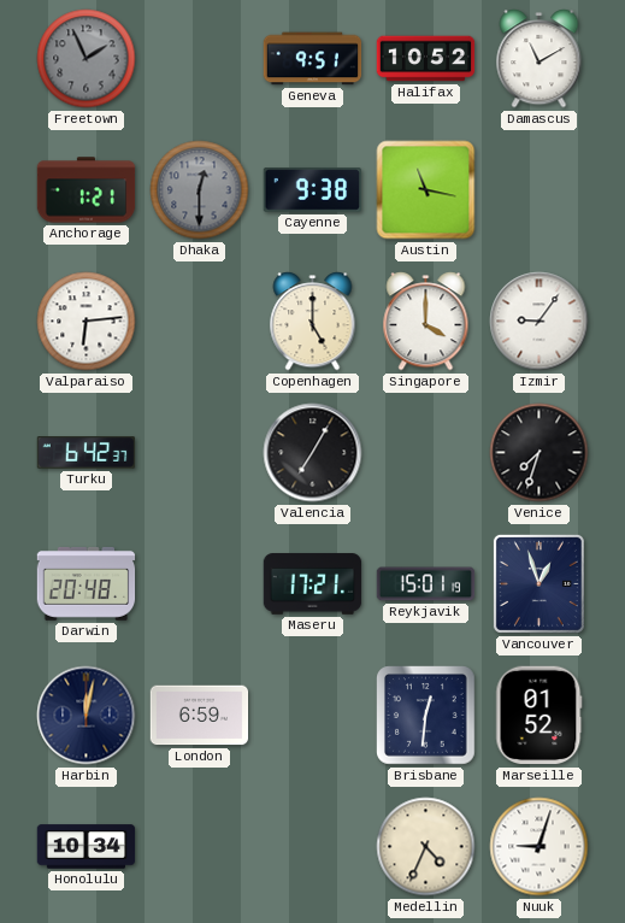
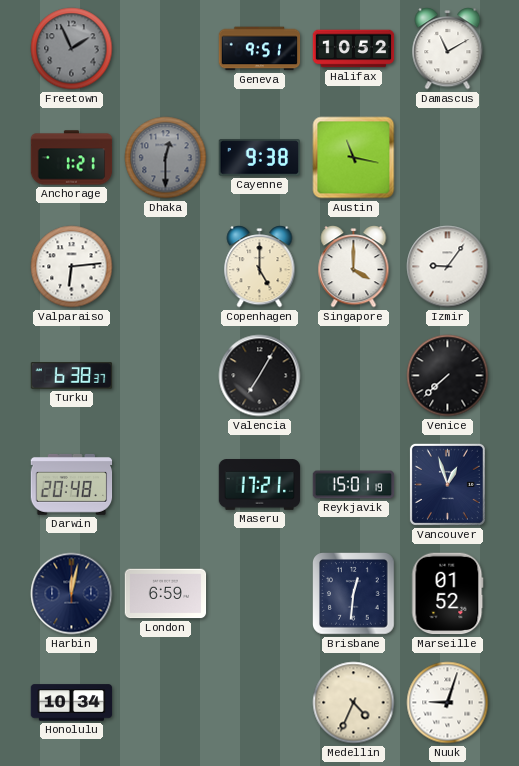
Turku: 6:42 -> 6:38
Venice: 7:33 -> 7:38
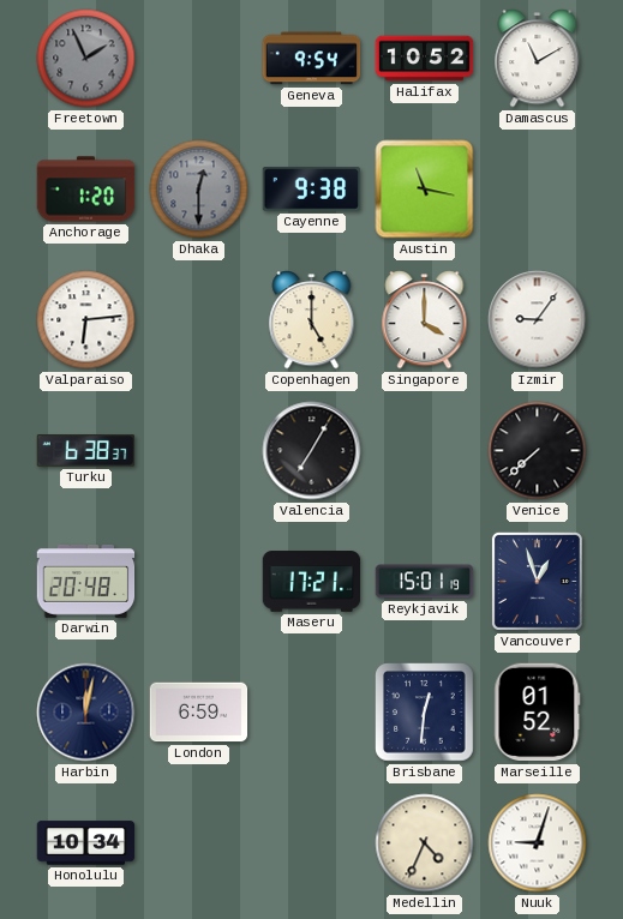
Geneva: 9:51 -> 9:54
Anchorage: 1:21 -> 1:20
